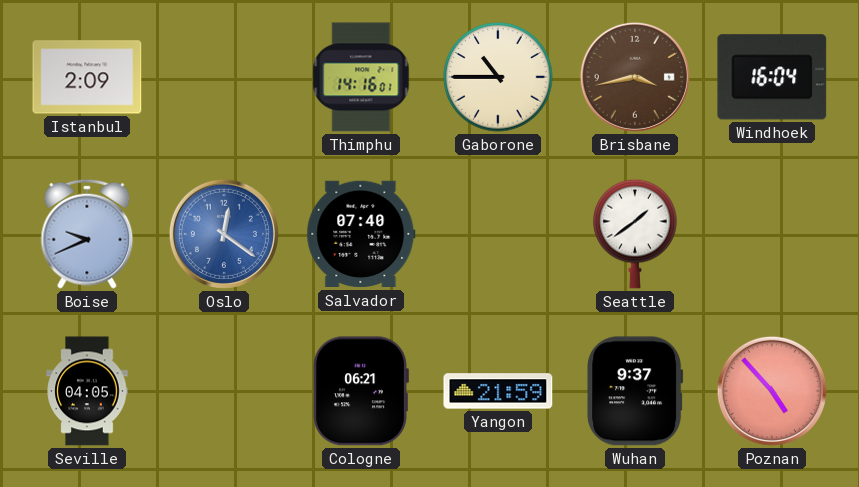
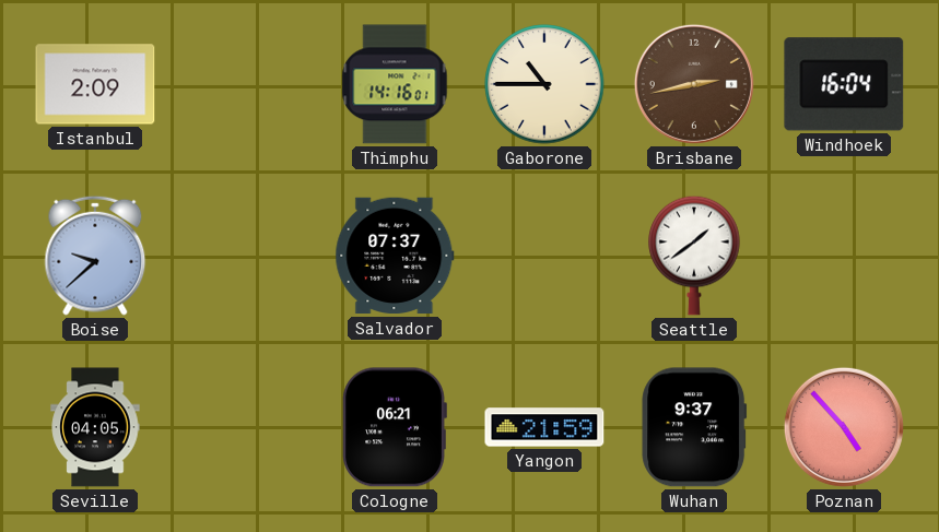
Brisbane: 3:43 -> 2:43
Boise: 9:41 -> 9:38
Oslo: 12:21 -> none
Salvador: 07:40 -> 07:37
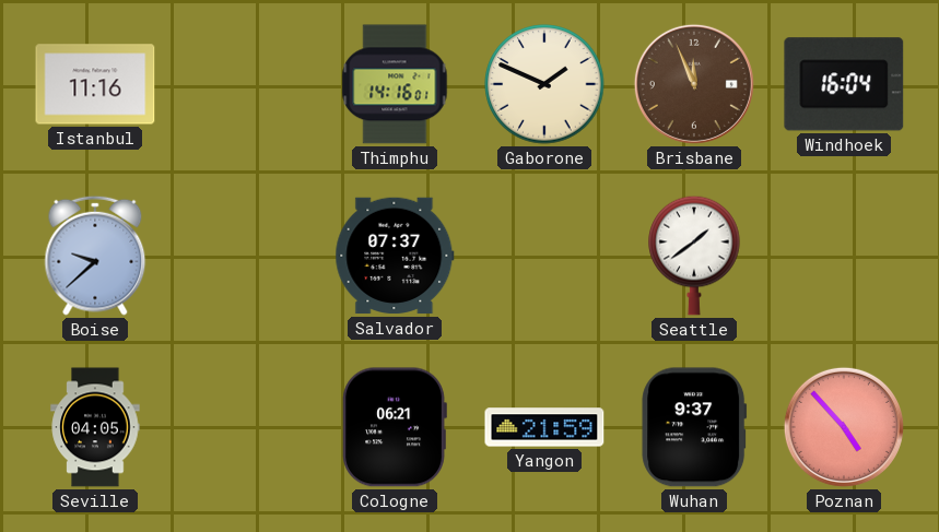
Istanbul: 2:09 -> 11:16
Gaborone: 10:45 -> 1:49
Brisbane: 2:43 -> 11:56
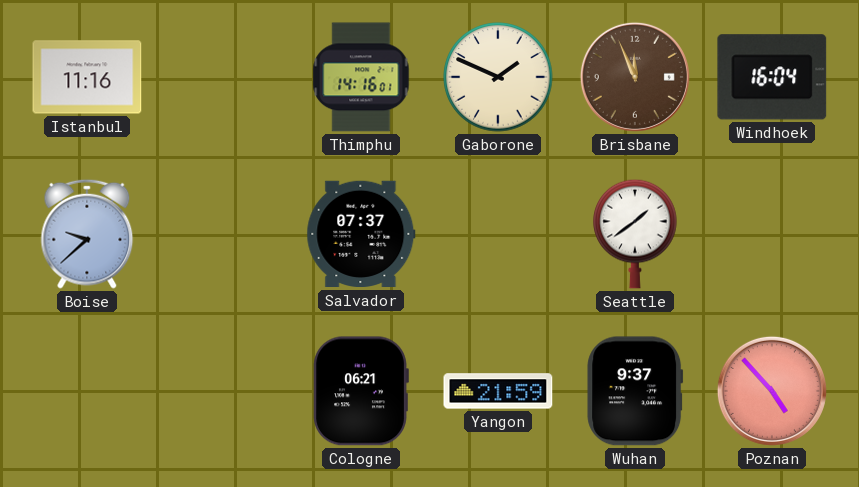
Seville: 04:05 -> none
